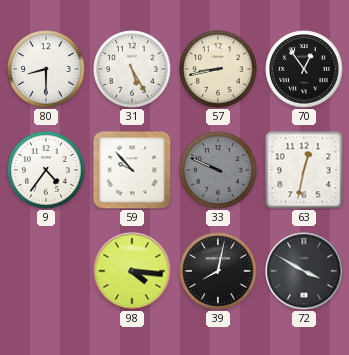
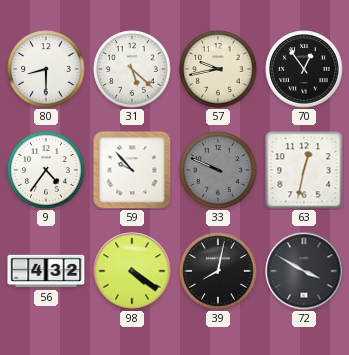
31: 5:25 -> 5:22
57: 8:43 -> 9:43
56: none -> 4:32
98: 4:16 -> 4:21
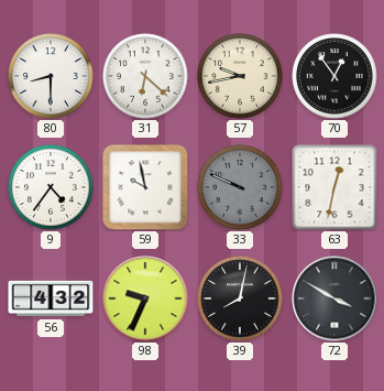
31: 5:22 -> 6:22
59: 9:53 -> 9:58
98: 4:21 -> 9:34
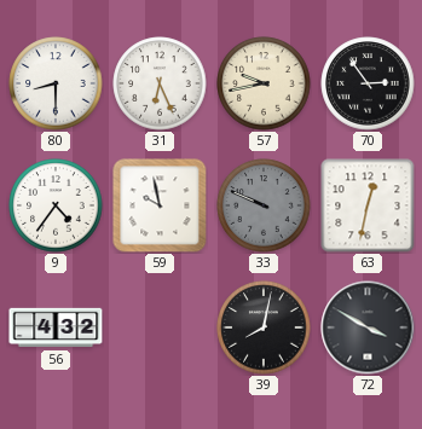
31: 6:22 -> 6:26
70: 12:54 -> 2:54
98: 9:34 -> none
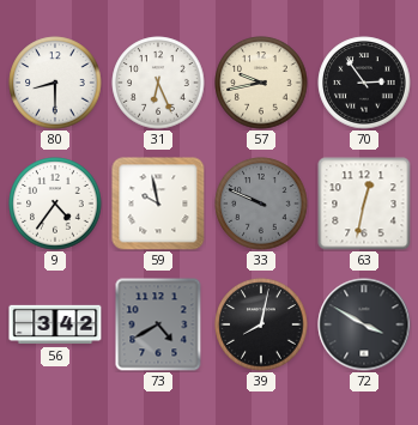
56: 4:32 -> 3:42
73: none -> 4:40
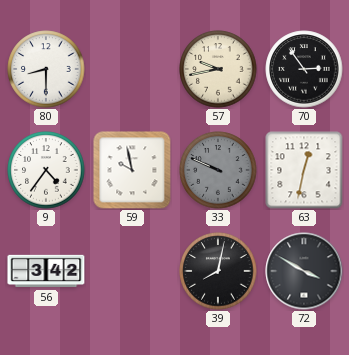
31: 6:26 -> none
73: 4:40 -> none
